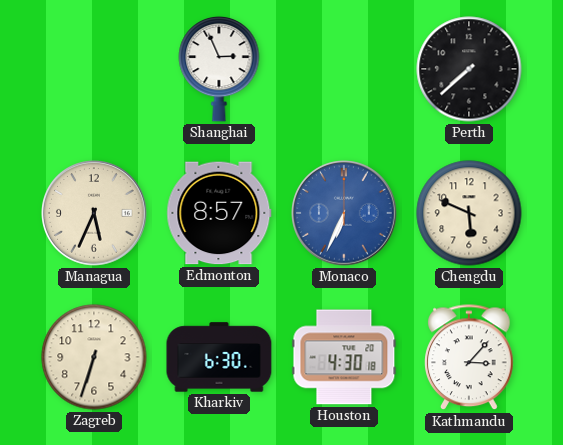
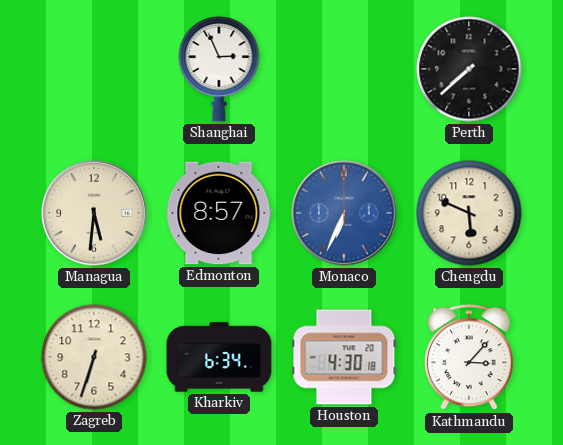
Managua: 5:34 -> 5:31
Kharkiv: 6:30 -> 6:34
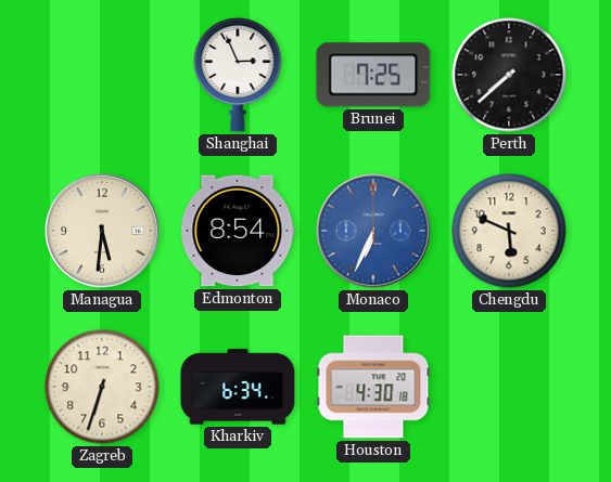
Brunei: none -> 7:25
Edmonton: 8:57 -> 8:54
Kathmandu: 3:07 -> none
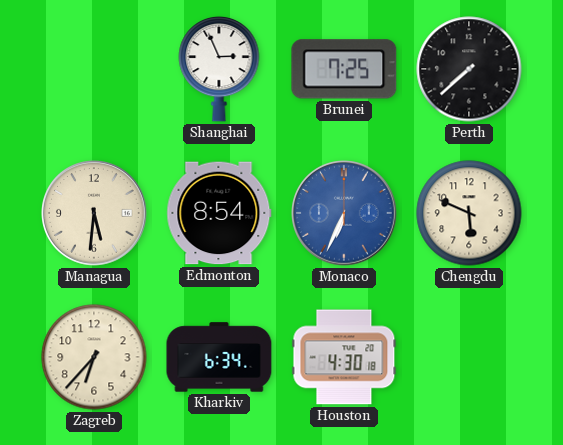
Zagreb: 6:33 -> 6:37
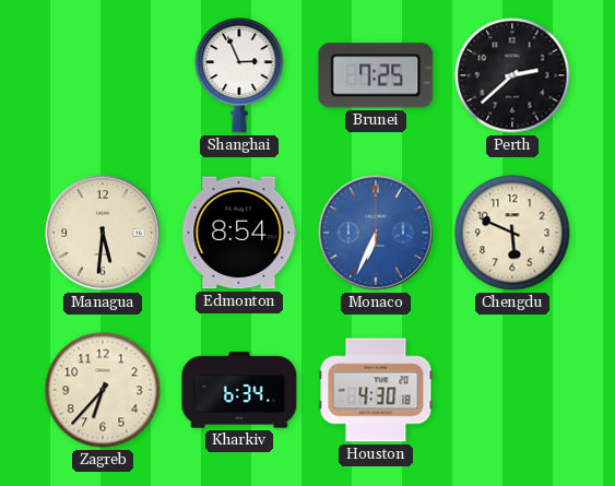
Perth: 7:38 -> 2:38
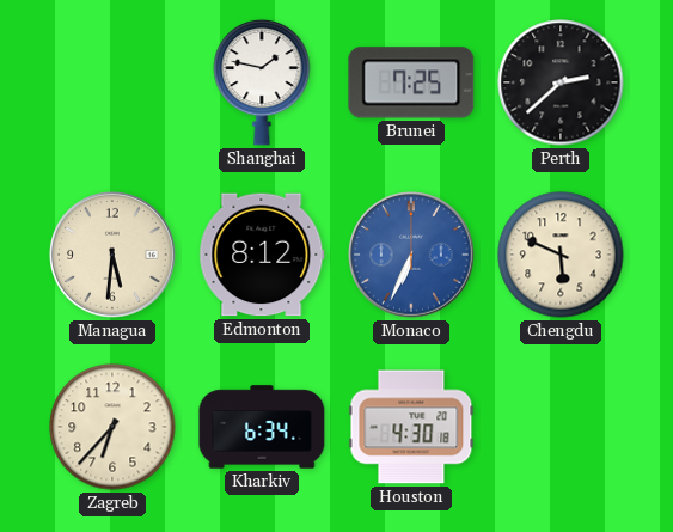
Shanghai: 2:56 -> 1:47
Edmonton: 8:54 -> 8:12
